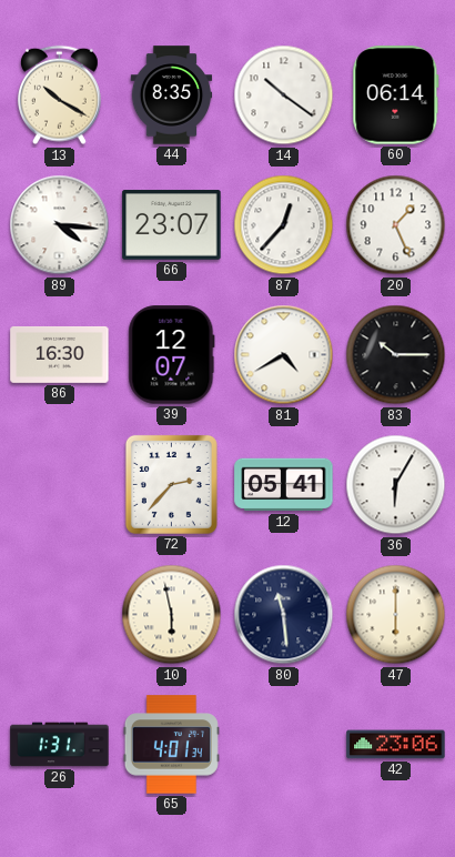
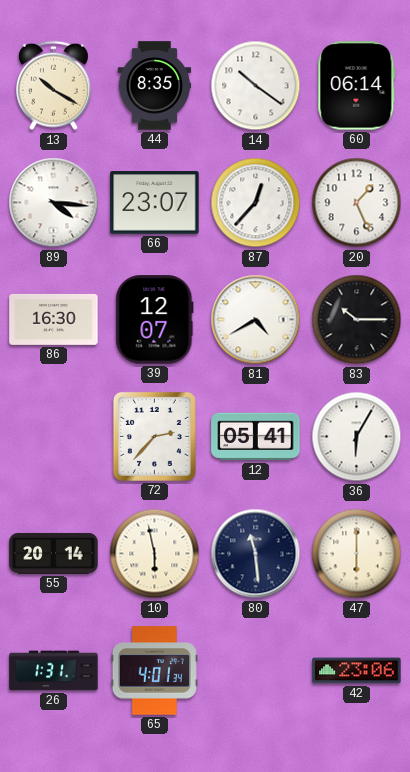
55: none -> 20:14
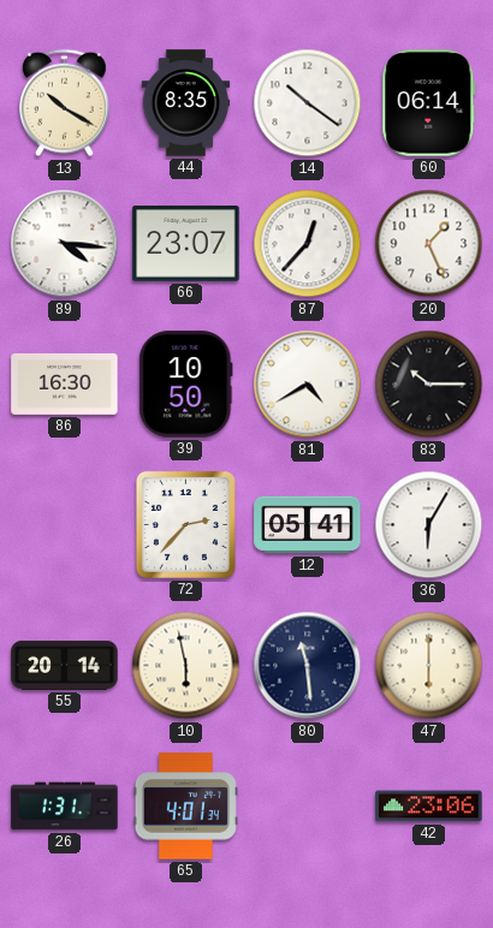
39: 12:07 -> 10:50
